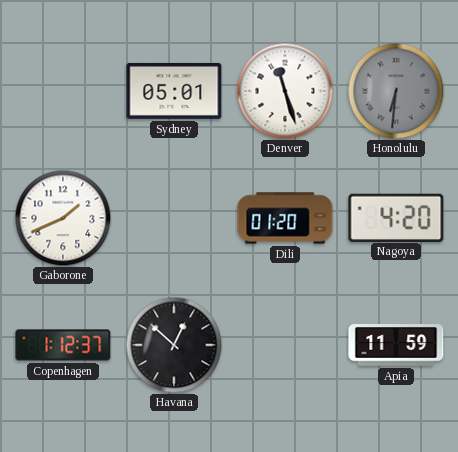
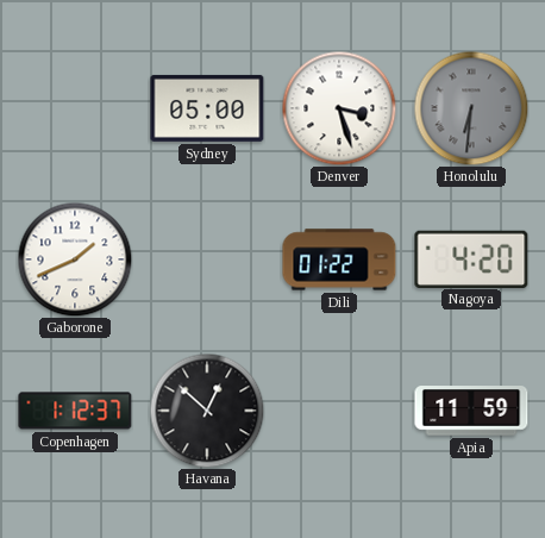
Sydney: 05:01 -> 05:00
Denver: 11:27 -> 3:27
Dili: 01:20 -> 01:22
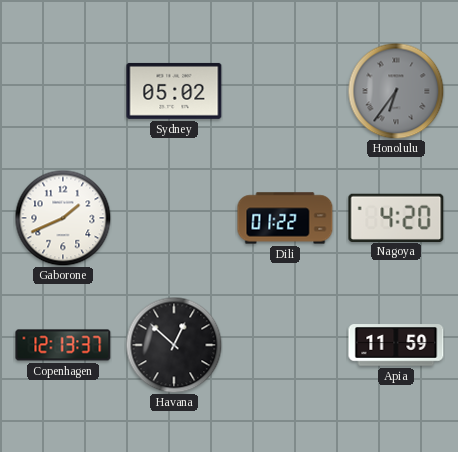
Sydney: 05:00 -> 05:02
Denver: 3:27 -> none
Honolulu: 6:31 -> 6:36
Copenhagen: 1:12 -> 12:13
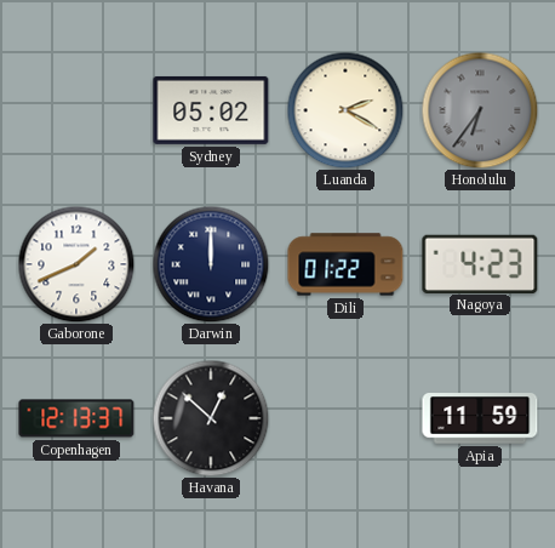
Luanda: none -> 2:20
Darwin: none -> 12:00
Nagoya: 4:20 -> 4:23
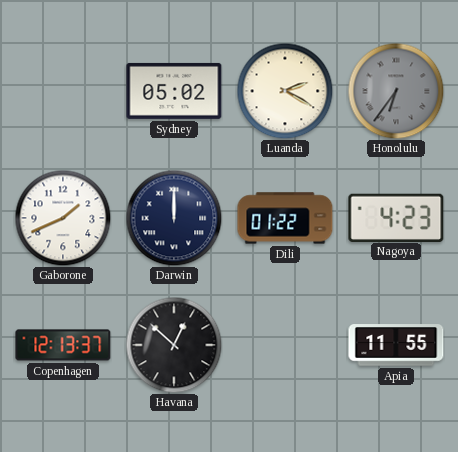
Apia: 11:59 -> 11:55
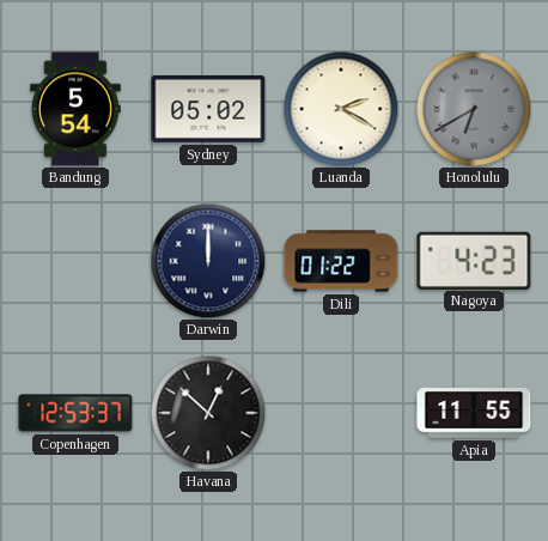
Bandung: none -> 5:54
Honolulu: 6:36 -> 6:40
Gaborone: 1:41 -> none
Copenhagen: 12:13 -> 12:53
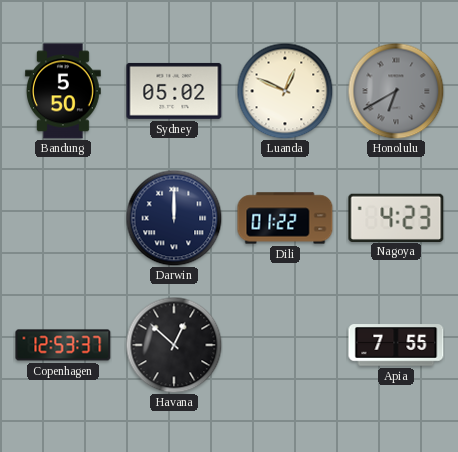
Bandung: 5:54 -> 5:50
Luanda: 2:20 -> 12:49
Apia: 11:55 -> 7:55
